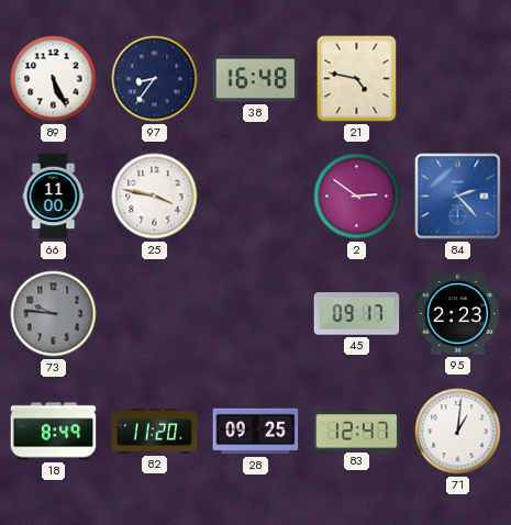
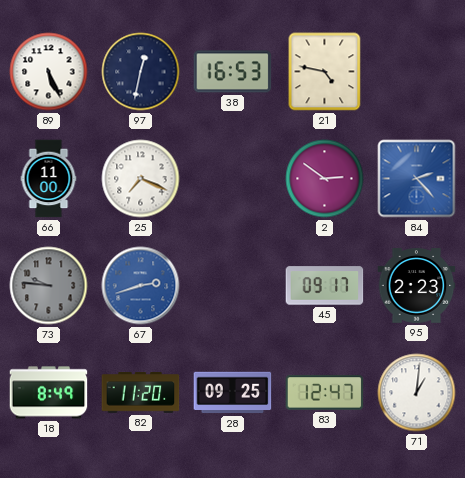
97: 8:36 -> 12:32
38: 16:48 -> 16:53
25: 3:47 -> 7:19
67: none -> 2:42
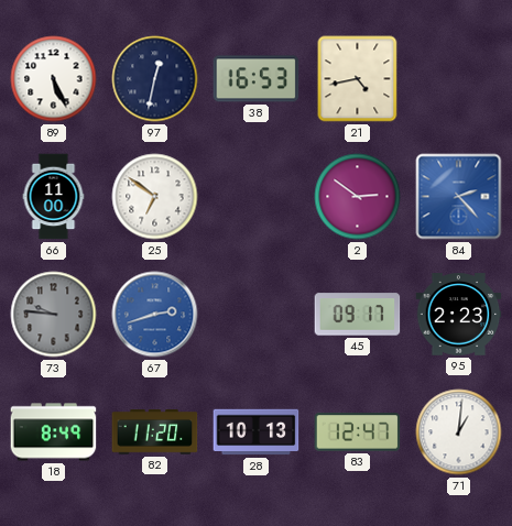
21: 4:47 -> 4:43
25: 7:19 -> 6:51
28: 09:25 -> 10:13
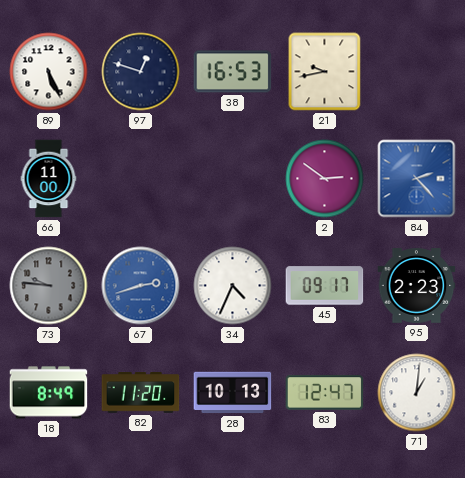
97: 12:32 -> 12:48
21: 4:43 -> 9:43
25: 6:51 -> none
34: none -> 4:34
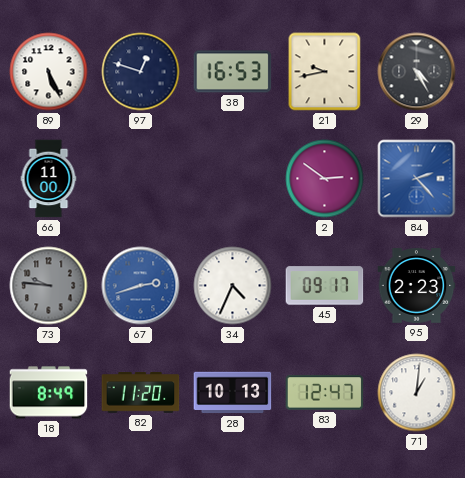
29: none -> 4:25
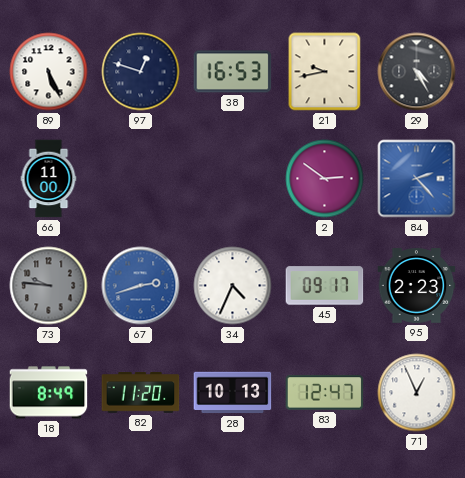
71: 1:01 -> 12:56
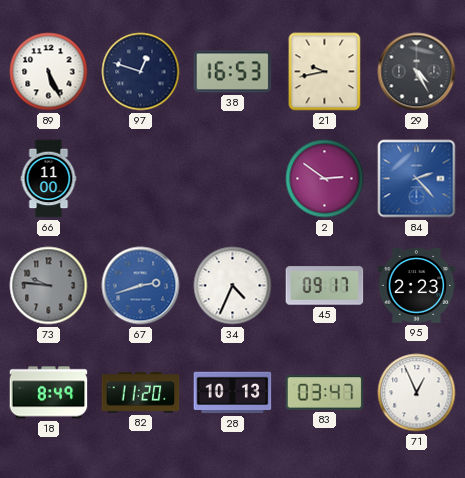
83: 12:47 -> 03:47
